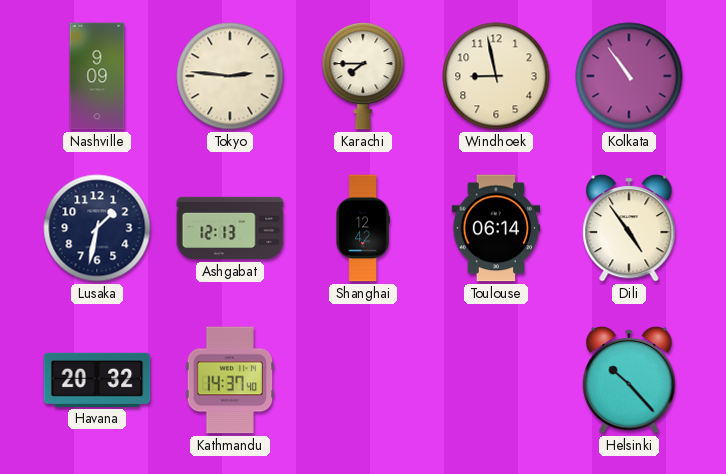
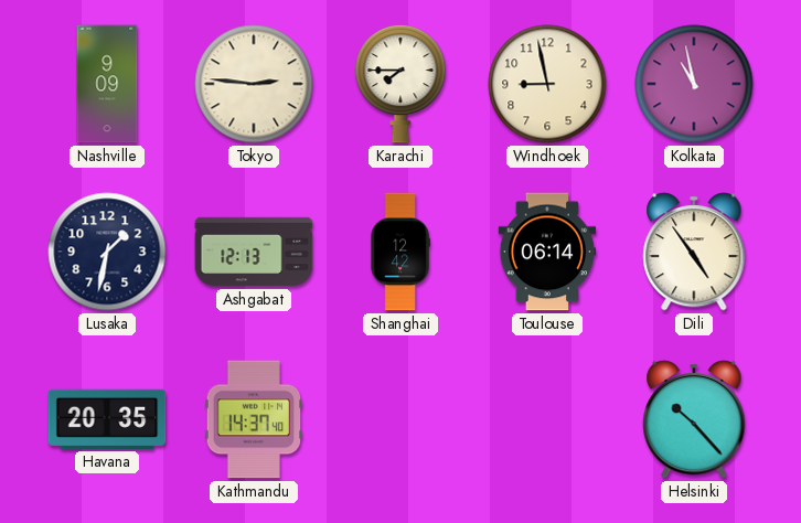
Kolkata: 10:54 -> 10:58
Havana: 20:32 -> 20:35
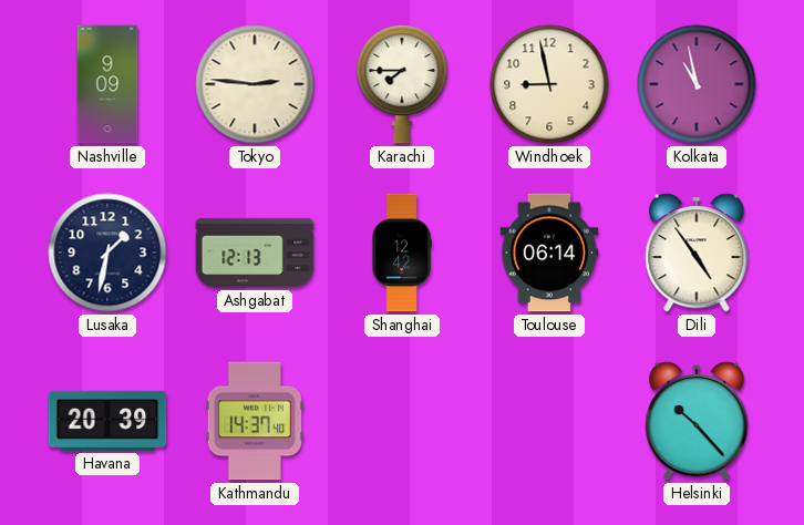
Havana: 20:35 -> 20:39
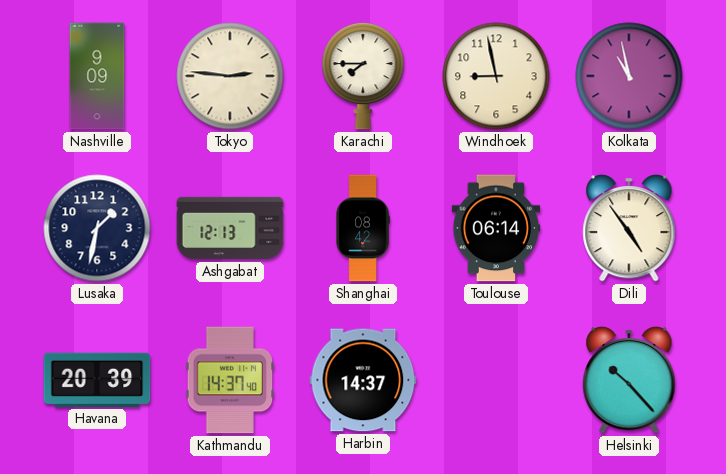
Shanghai: 12:42 -> 08:42
Harbin: none -> 14:37
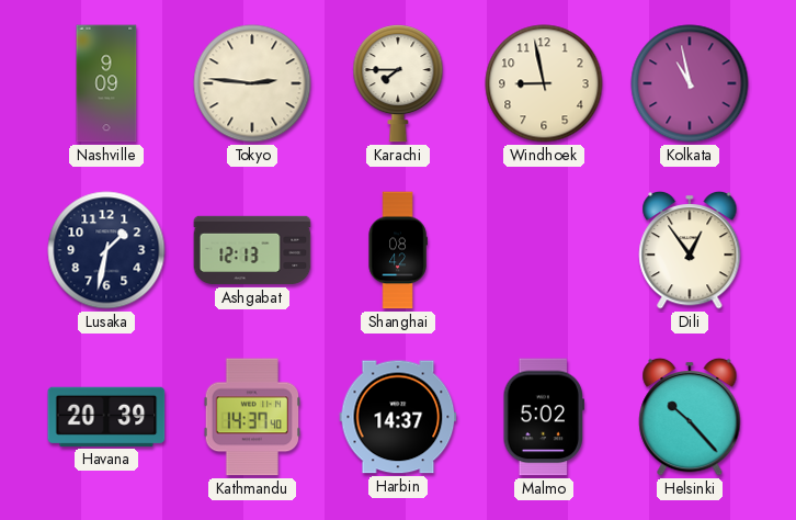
Toulouse: 06:14 -> none
Dili: 4:54 -> 12:54
Malmo: none -> 5:02
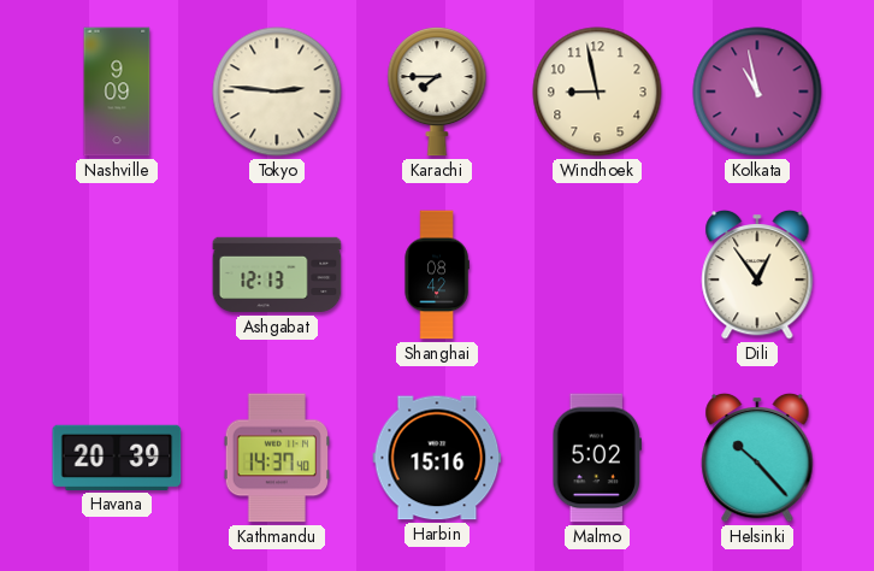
Lusaka: 1:32 -> none
Harbin: 14:37 -> 15:16
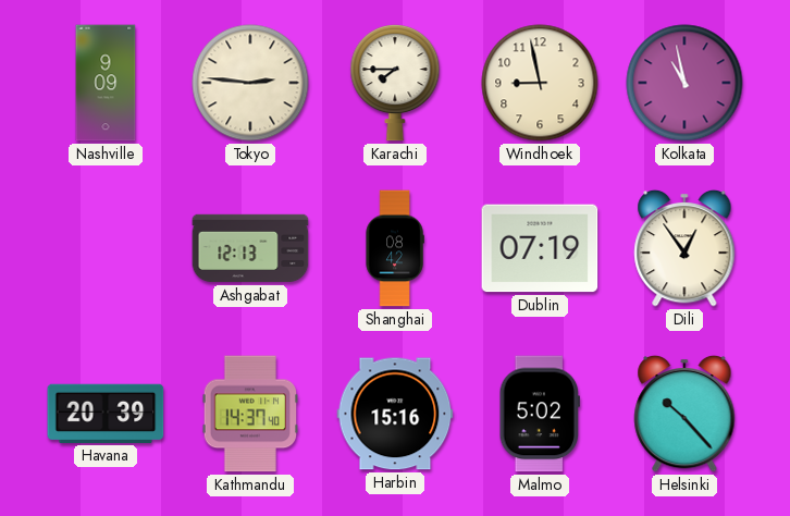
Dublin: none -> 07:19
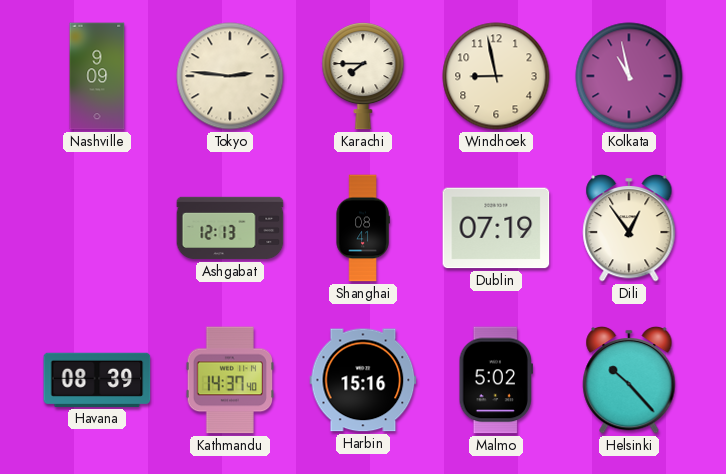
Shanghai: 08:42 -> 08:41
Havana: 20:39 -> 08:39
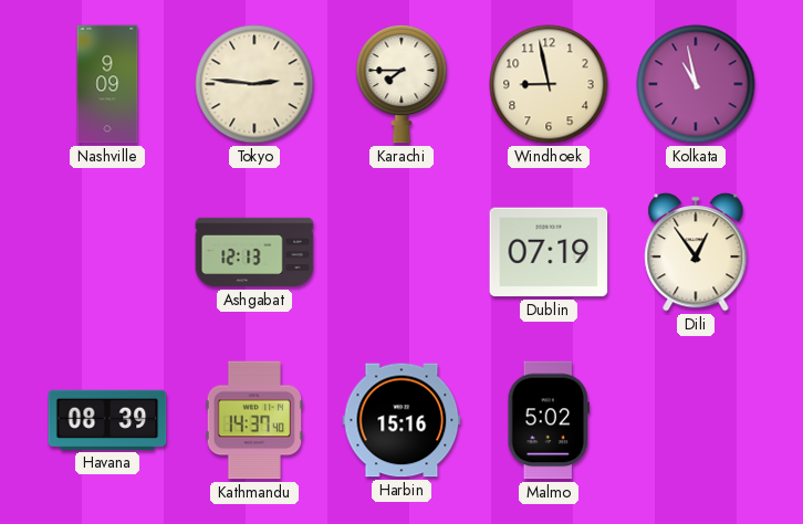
Shanghai: 08:41 -> none
Helsinki: 10:23 -> none
